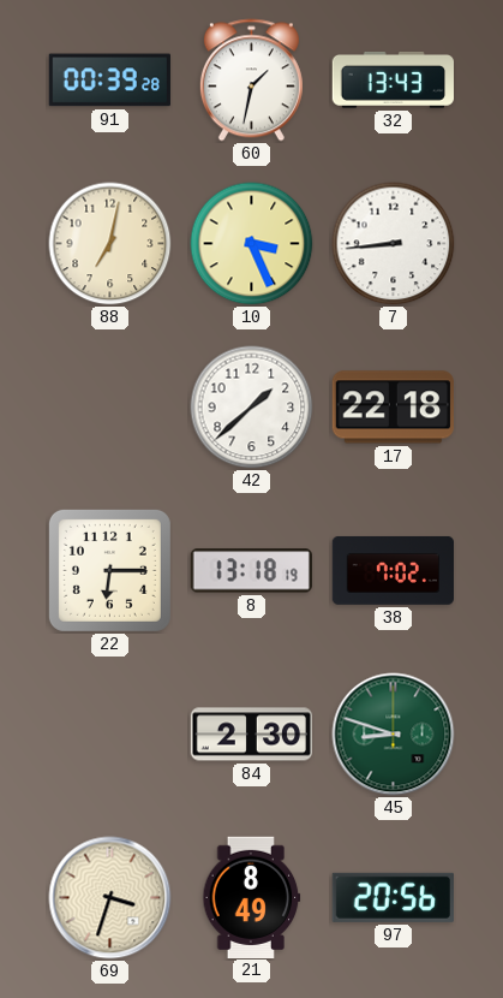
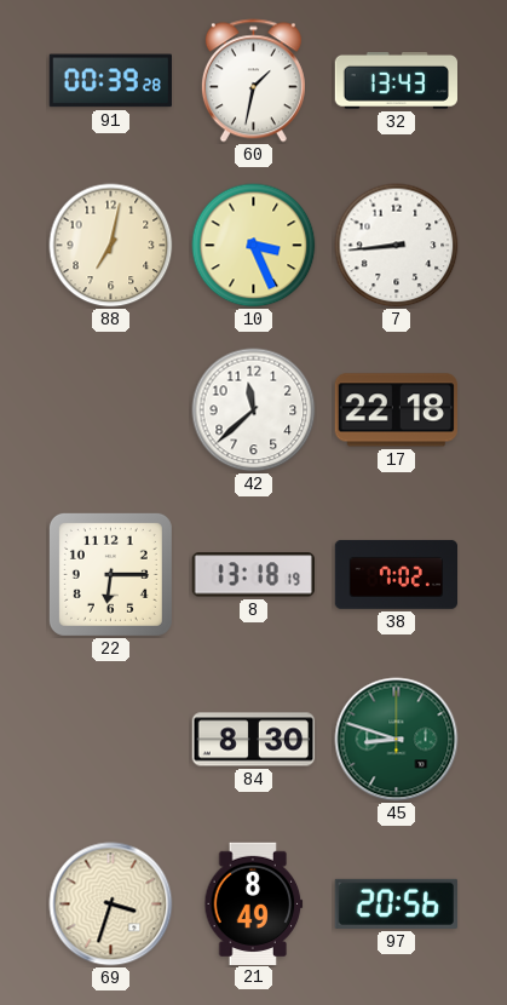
42: 1:38 -> 11:38
84: 2:30 -> 8:30
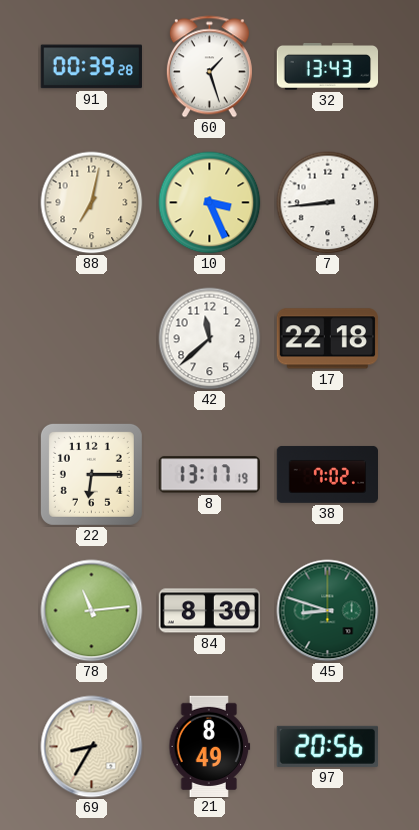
60: 1:32 -> 1:27
8: 13:18 -> 13:17
78: none -> 11:14
69: 3:33 -> 8:35
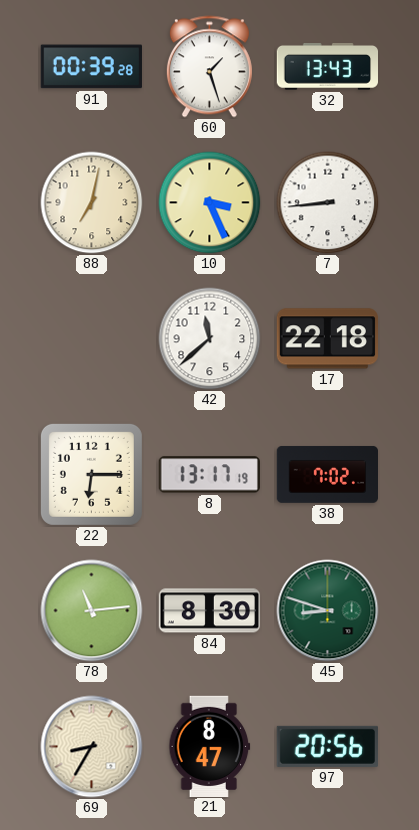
21: 8:49 -> 8:47
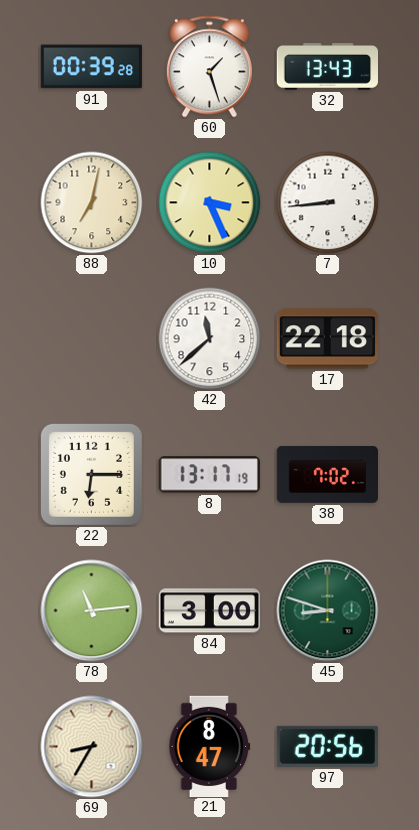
84: 8:30 -> 3:00
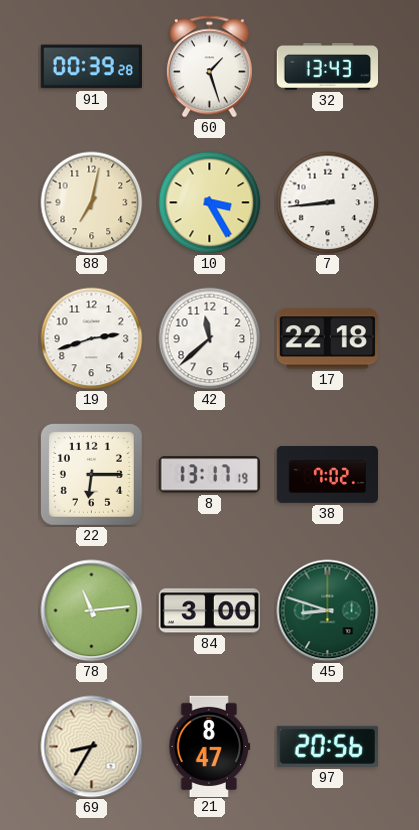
10: 3:26 -> 3:25
19: none -> 2:42
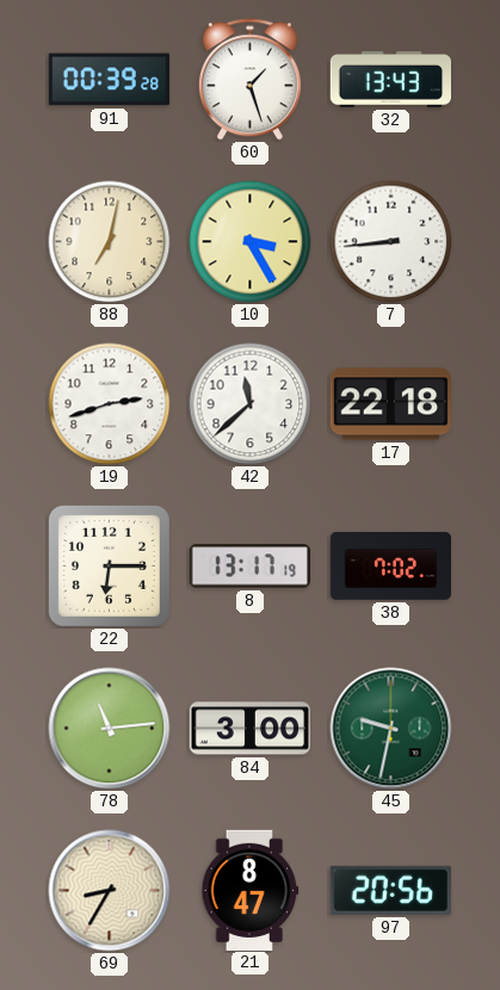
45: 8:48 -> 9:32
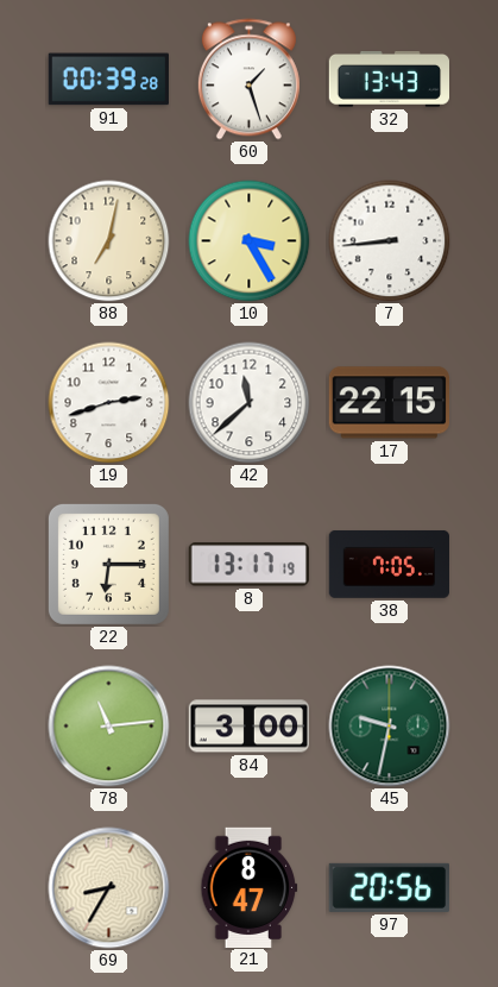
17: 22:18 -> 22:15
38: 7:02 -> 7:05
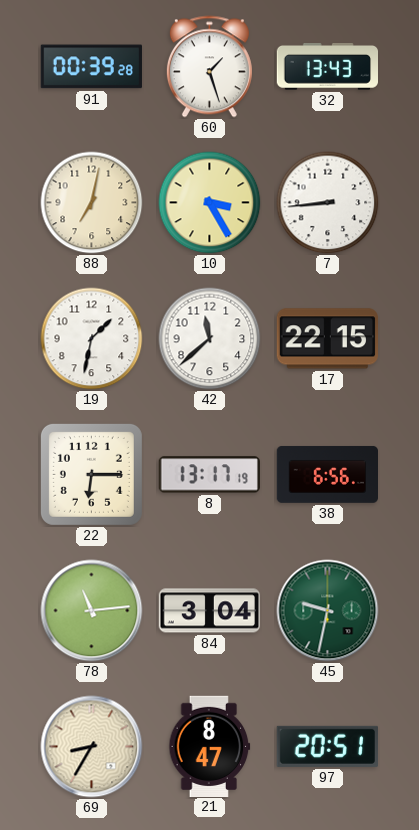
19: 2:42 -> 1:32
38: 7:05 -> 6:56
84: 3:00 -> 3:04
97: 20:56 -> 20:51
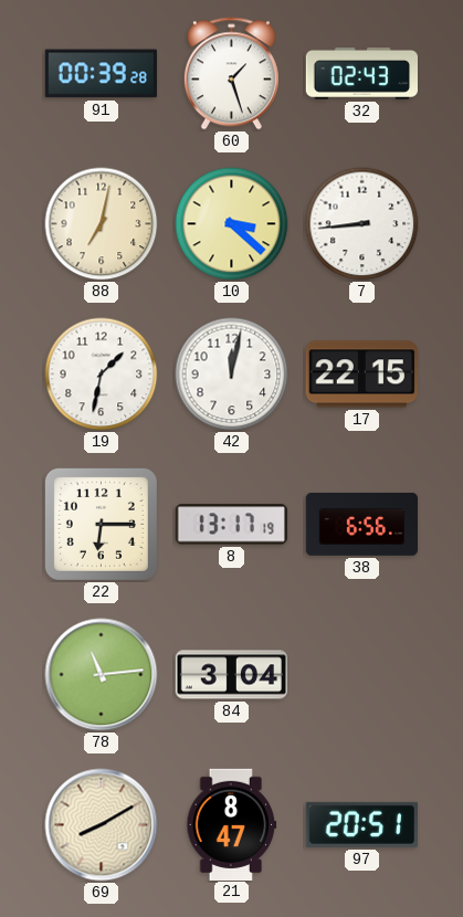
32: 13:43 -> 02:43
10: 3:25 -> 3:22
42: 11:38 -> 12:02
45: 9:32 -> none
69: 8:35 -> 8:10
